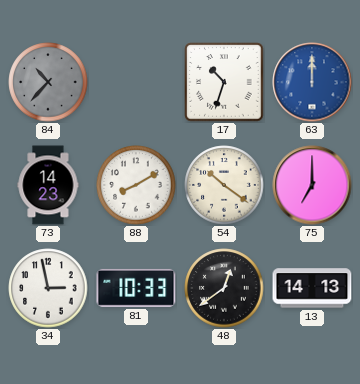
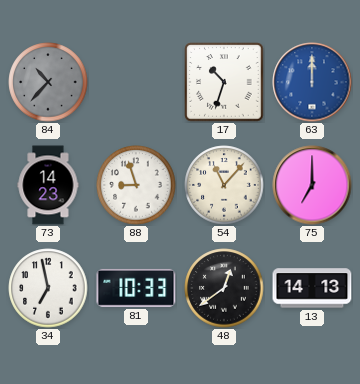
88: 8:10 -> 8:57
54: 10:21 -> 11:07
34: 2:58 -> 6:58
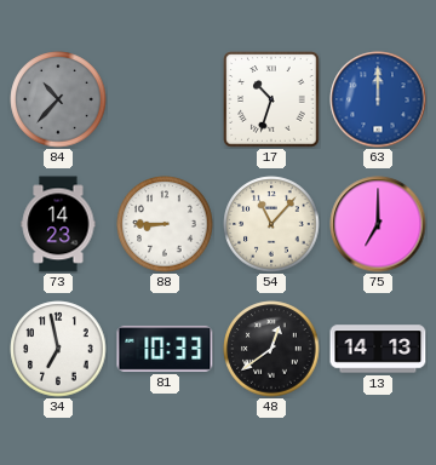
88: 8:57 -> 8:45
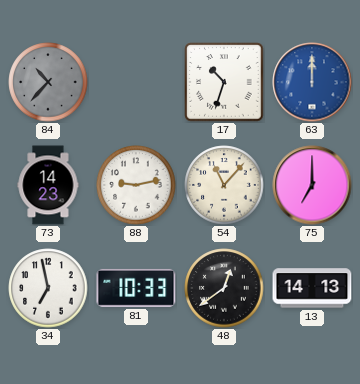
88: 8:45 -> 9:13
